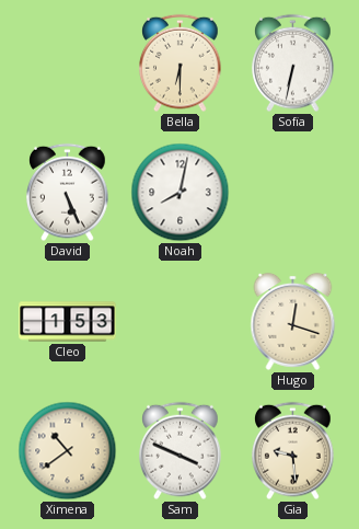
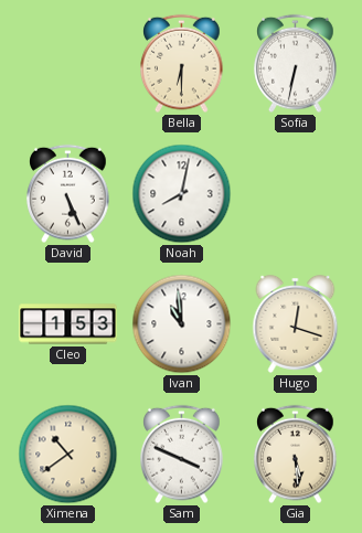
Ivan: none -> 10:59
Gia: 9:29 -> 5:29
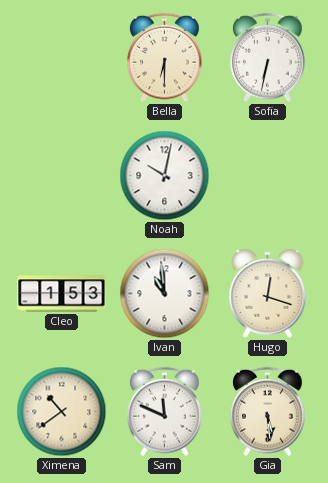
David: 5:26 -> none
Noah: 8:02 -> 10:02
Sam: 3:49 -> 11:49
